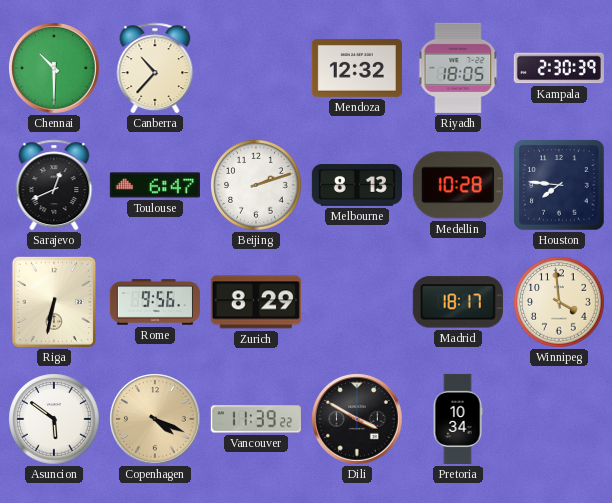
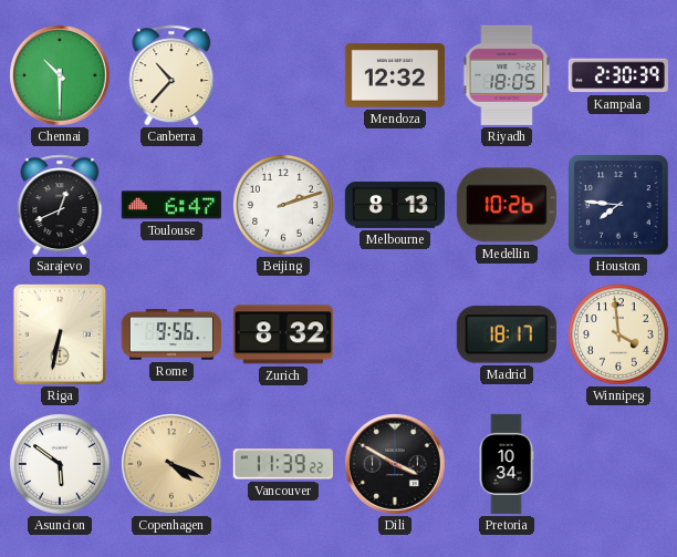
Medellin: 10:28 -> 10:26
Zurich: 8:29 -> 8:32
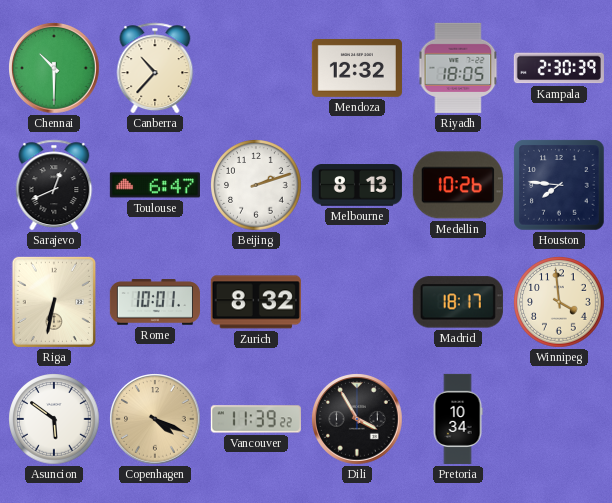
Rome: 9:56 -> 10:01
Dili: 3:50 -> 3:55
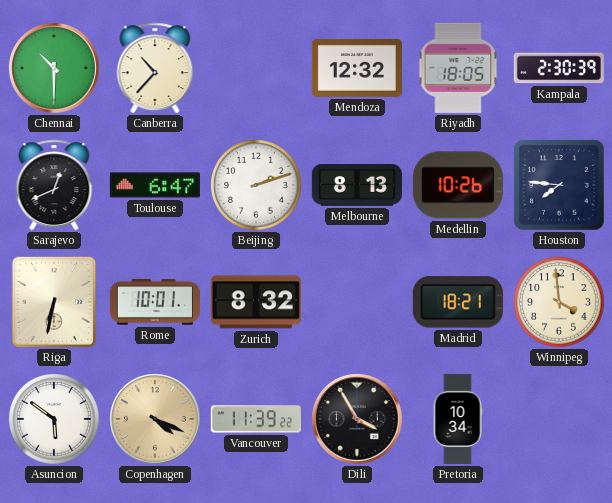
Madrid: 18:17 -> 18:21
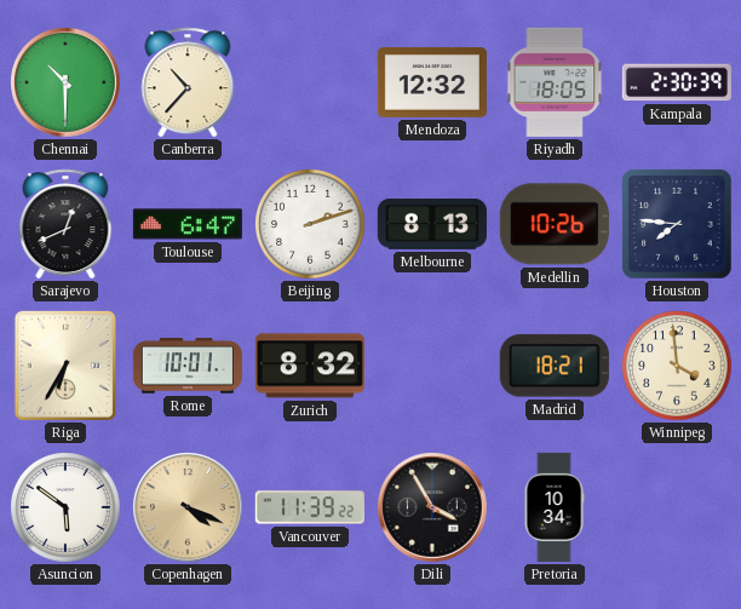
Riga: 6:32 -> 6:35
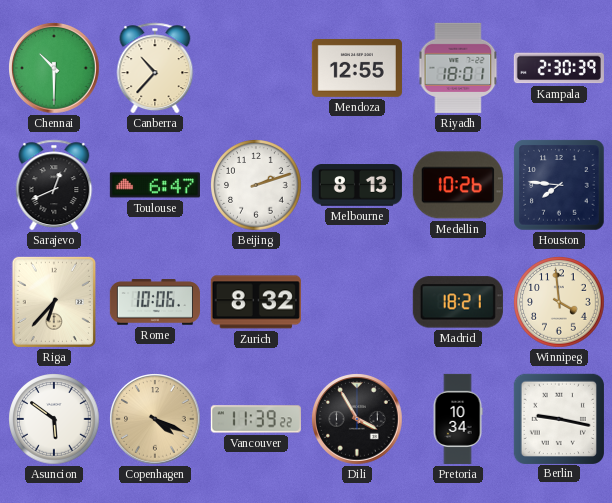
Mendoza: 12:32 -> 12:55
Riyadh: 18:05 -> 18:01
Riga: 6:35 -> 6:37
Rome: 10:01 -> 10:06
Berlin: none -> 9:17
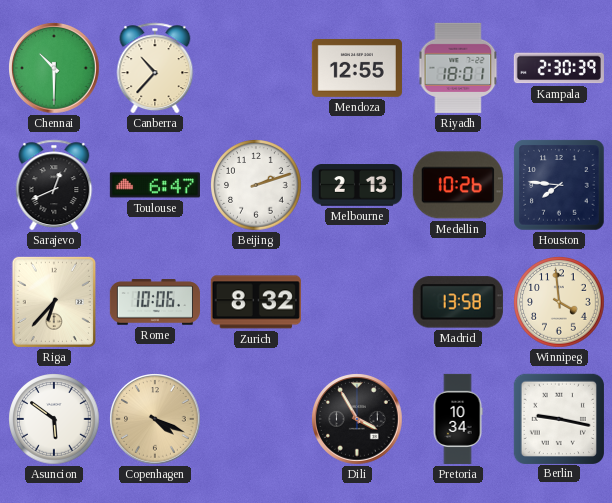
Melbourne: 8:13 -> 2:13
Madrid: 18:21 -> 13:58
Vancouver: 11:39 -> none
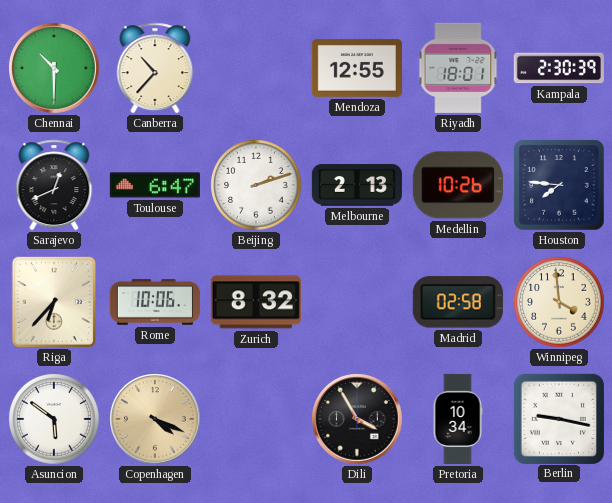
Madrid: 13:58 -> 02:58
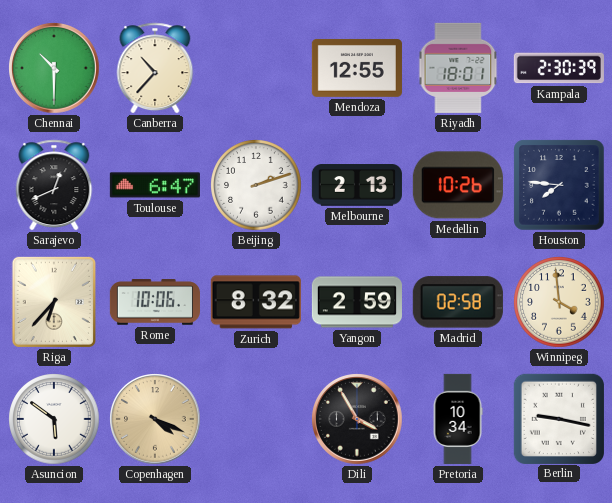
Yangon: none -> 2:59
